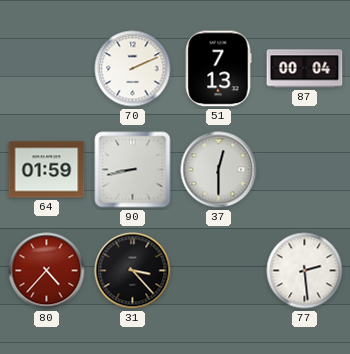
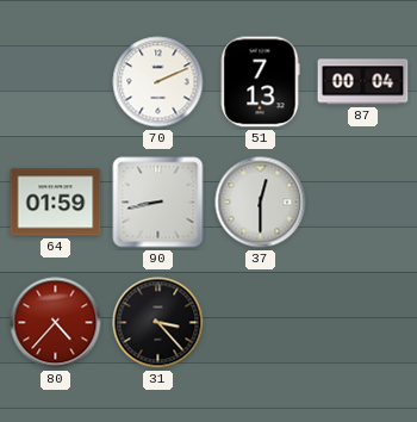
77: 2:29 -> none
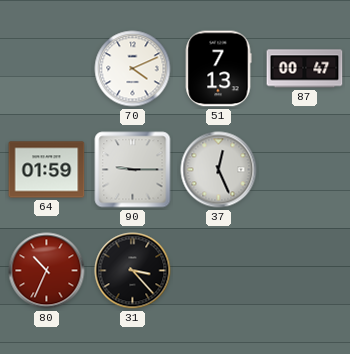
70: 2:11 -> 4:11
87: 00:04 -> 00:47
90: 8:43 -> 9:15
37: 12:30 -> 12:26
80: 4:37 -> 10:34
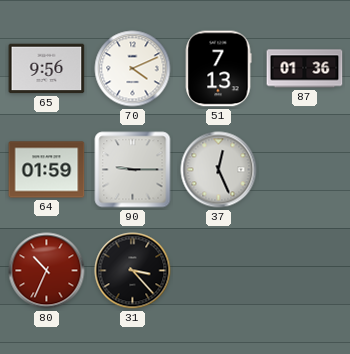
65: none -> 9:56
87: 00:47 -> 01:36
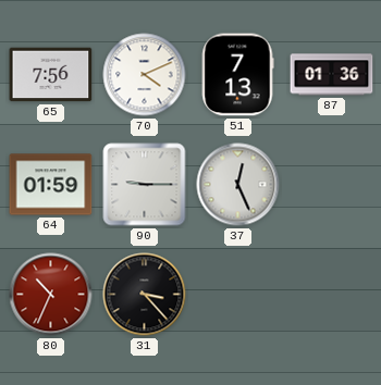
65: 9:56 -> 7:56
